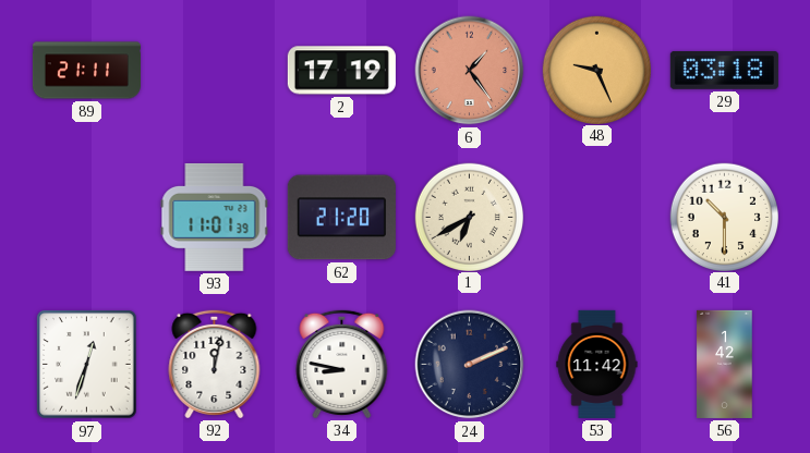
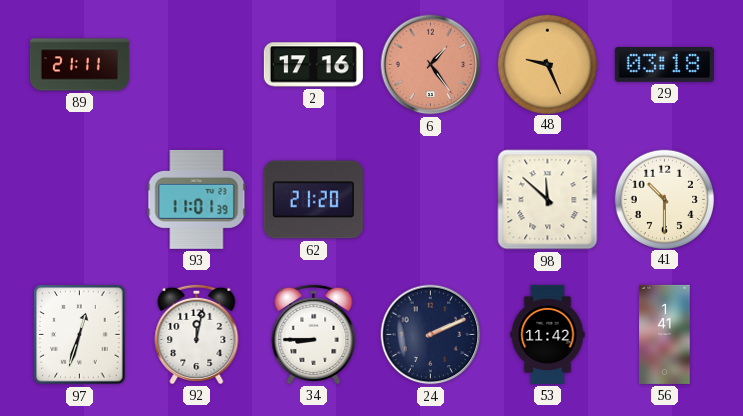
2: 17:19 -> 17:16
1: 6:40 -> none
98: none -> 11:52
34: 8:47 -> 8:45
56: 1:42 -> 1:41
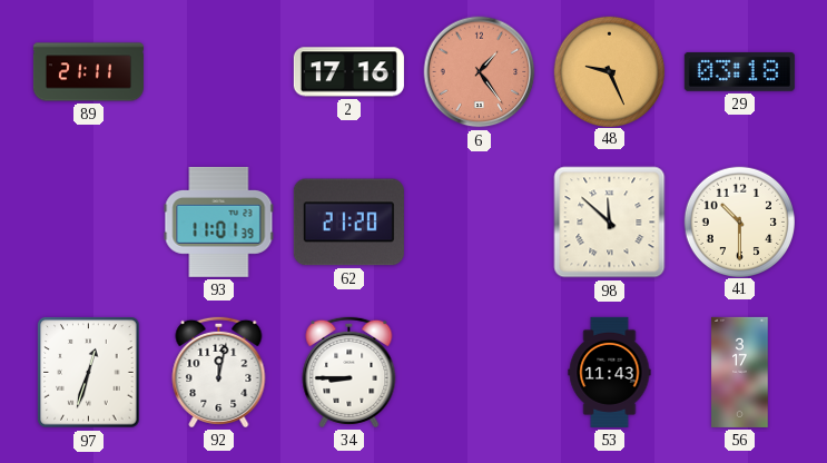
24: 2:11 -> none
53: 11:42 -> 11:43
56: 1:41 -> 3:17
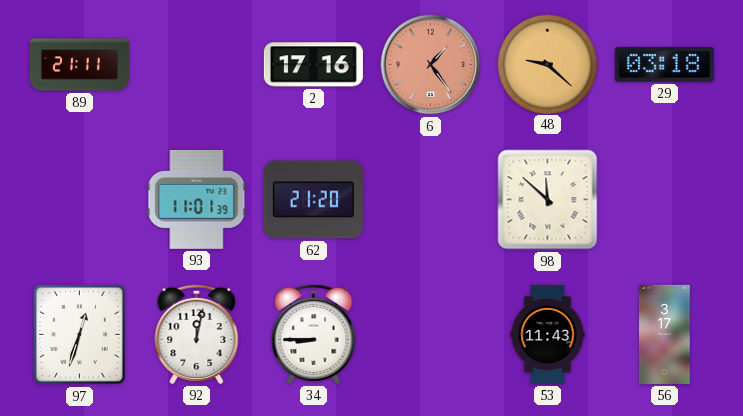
48: 9:26 -> 9:22
41: 10:30 -> none
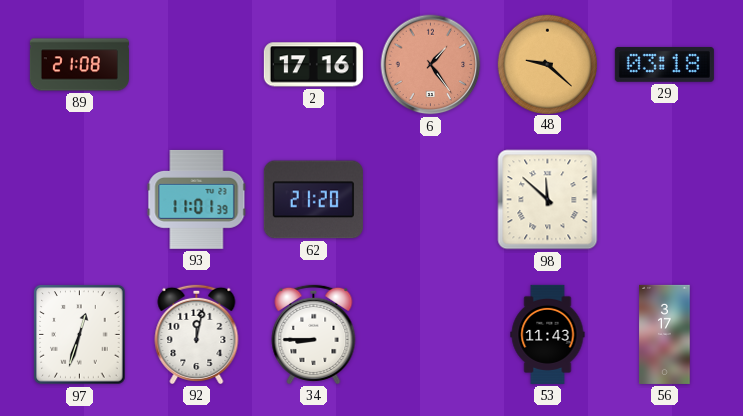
89: 21:11 -> 21:08
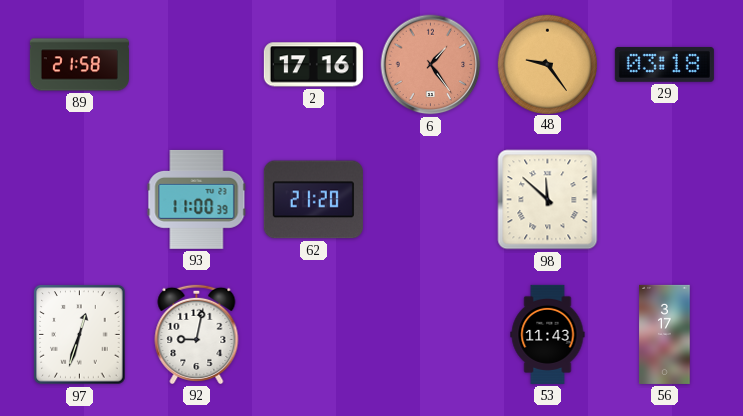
89: 21:08 -> 21:58
48: 9:22 -> 9:24
93: 11:01 -> 11:00
92: 12:02 -> 9:02
34: 8:45 -> none
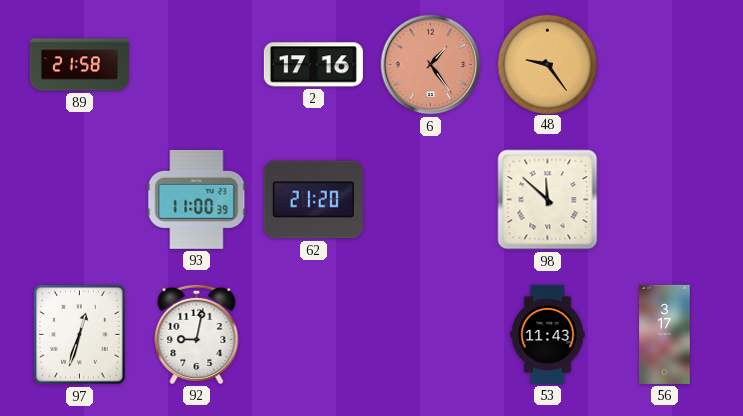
29: 03:18 -> none
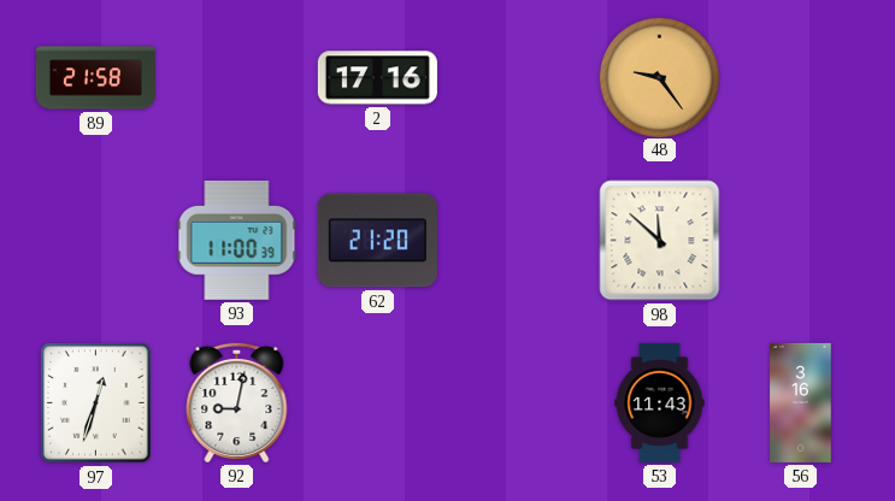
6: 1:24 -> none
56: 3:17 -> 3:16
